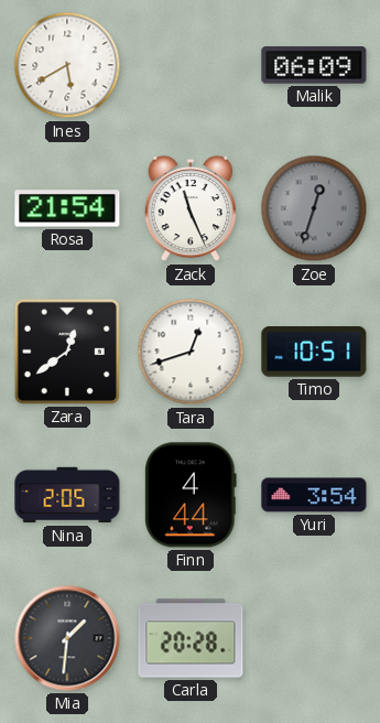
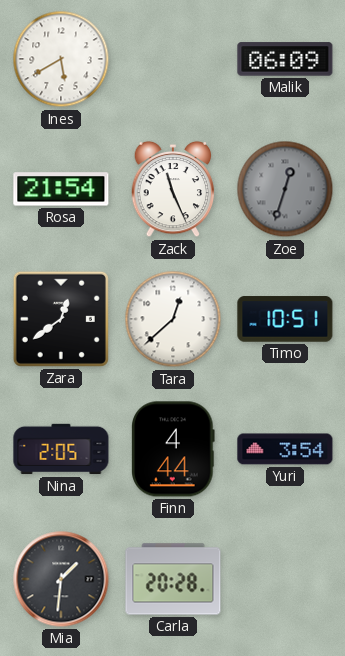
Tara: 12:42 -> 12:38
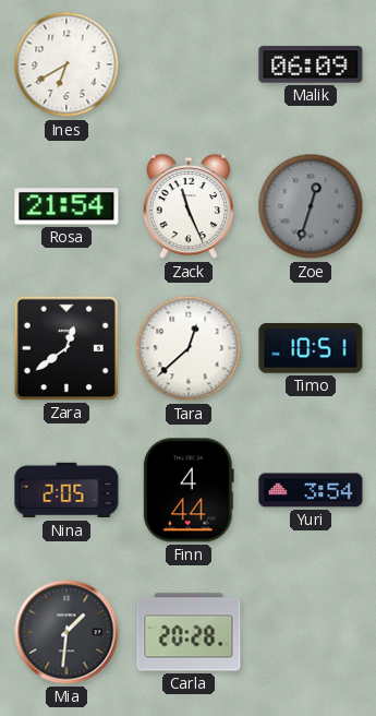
Ines: 5:40 -> 6:40
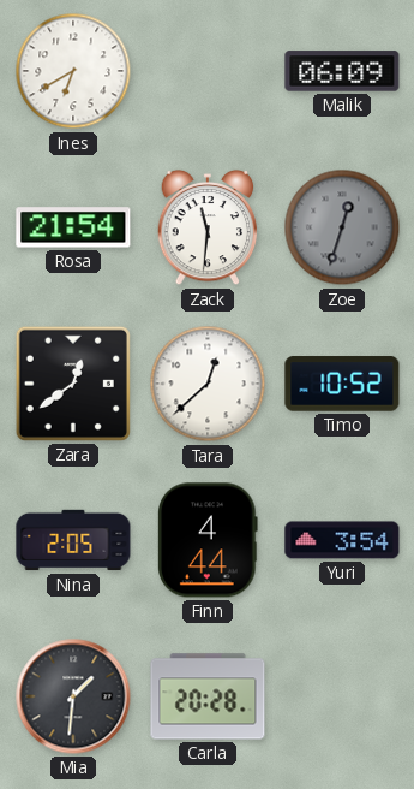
Zack: 11:26 -> 11:31
Timo: 10:51 -> 10:52
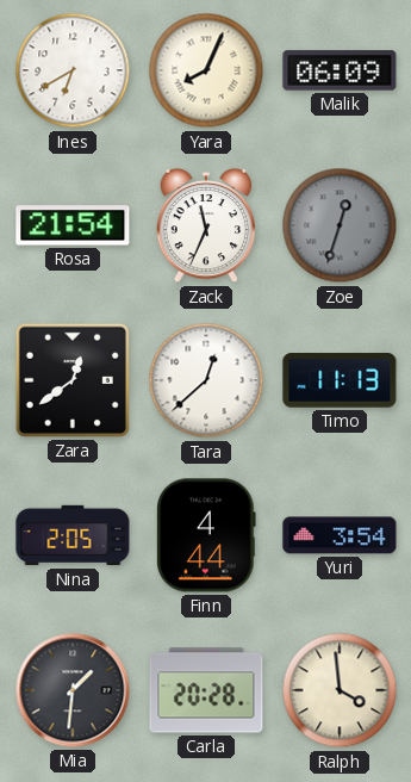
Yara: none -> 8:04
Zack: 11:31 -> 11:34
Timo: 10:52 -> 11:13
Ralph: none -> 3:59
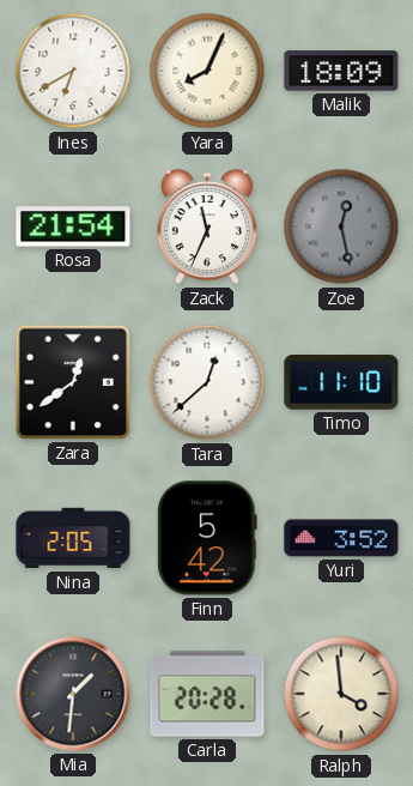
Malik: 06:09 -> 18:09
Zoe: 12:33 -> 12:28
Timo: 11:13 -> 11:10
Finn: 4:44 -> 5:42
Yuri: 3:54 -> 3:52
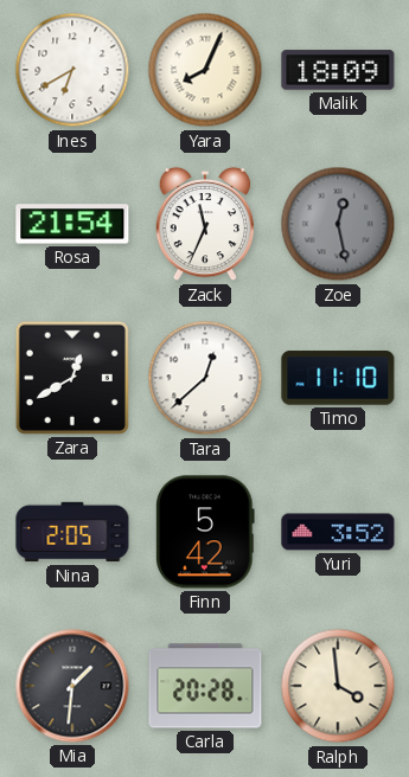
Zara: 12:39 -> 12:40
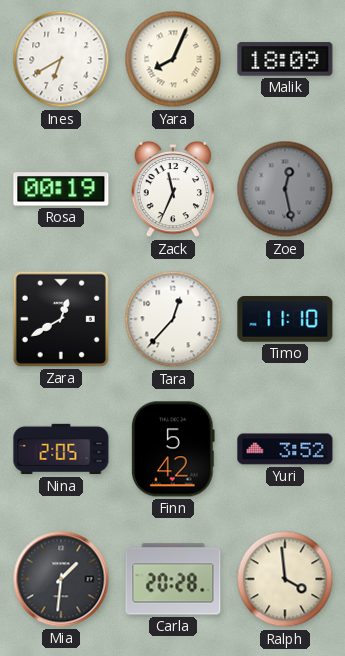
Rosa: 21:54 -> 00:19
Tara: 12:38 -> 12:37
